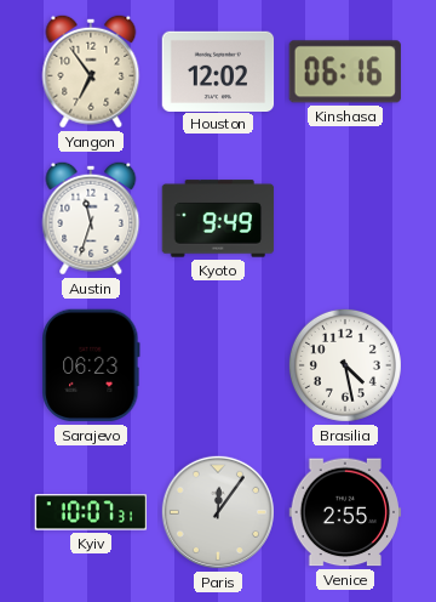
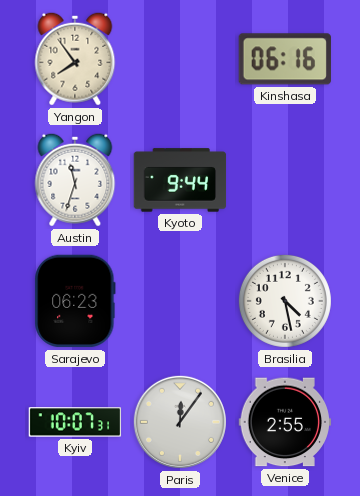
Yangon: 6:54 -> 7:54
Houston: 12:02 -> none
Kyoto: 9:49 -> 9:44
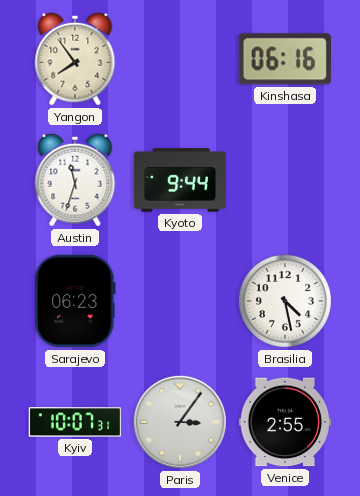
Paris: 12:06 -> 3:06
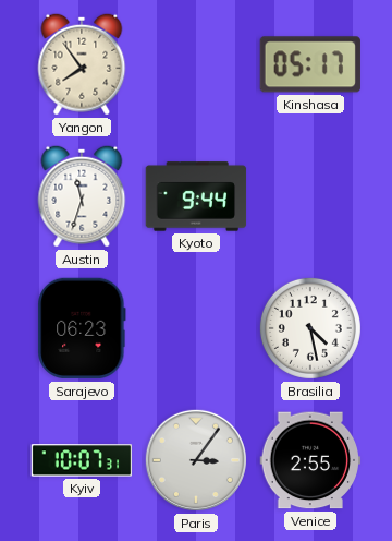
Kinshasa: 06:16 -> 05:17
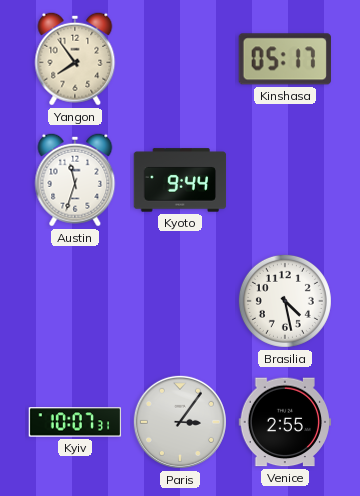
Sarajevo: 06:23 -> none
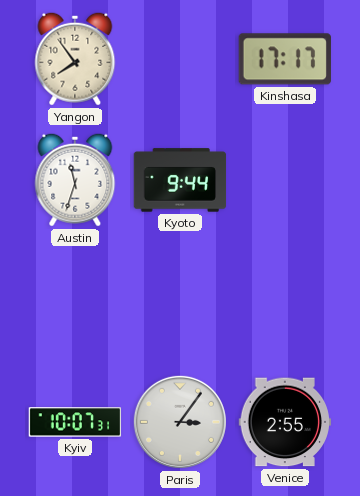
Kinshasa: 05:17 -> 17:17
Brasilia: 4:28 -> none
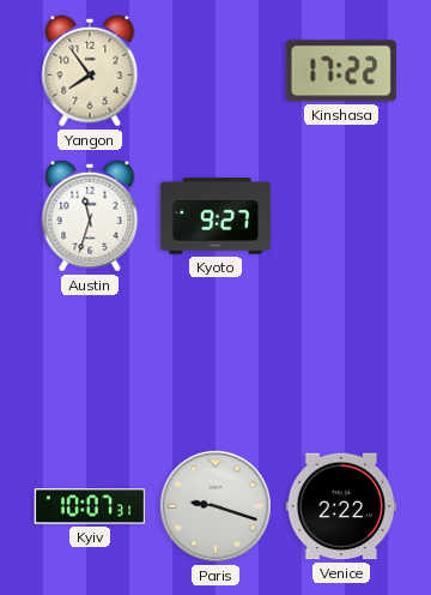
Kinshasa: 17:17 -> 17:22
Kyoto: 9:44 -> 9:27
Paris: 3:06 -> 9:18
Venice: 2:55 -> 2:22
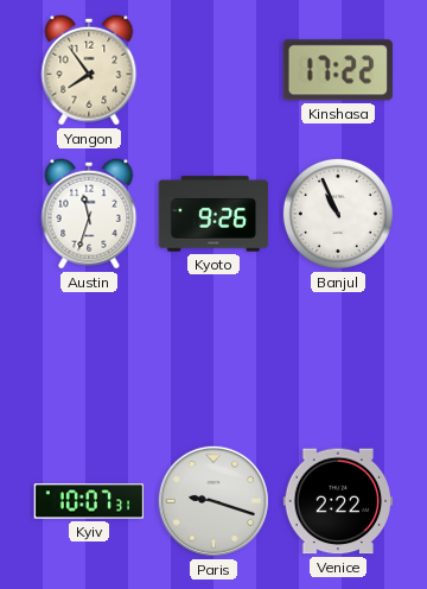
Kyoto: 9:27 -> 9:26
Banjul: none -> 10:56
